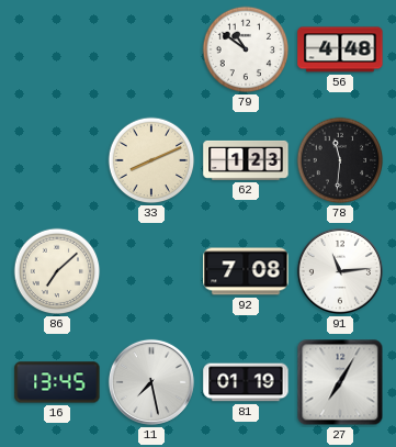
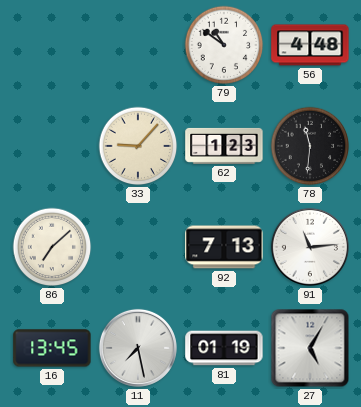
33: 8:11 -> 9:07
92: 7:08 -> 7:13
27: 7:05 -> 5:05
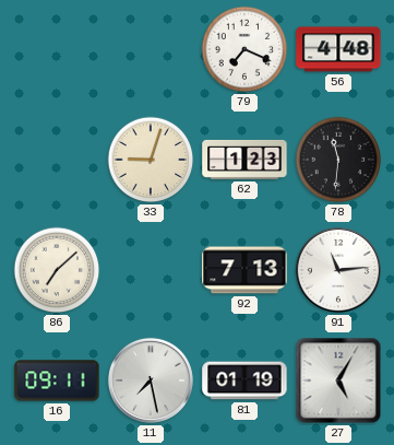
79: 10:51 -> 7:19
33: 9:07 -> 9:03
16: 13:45 -> 09:11
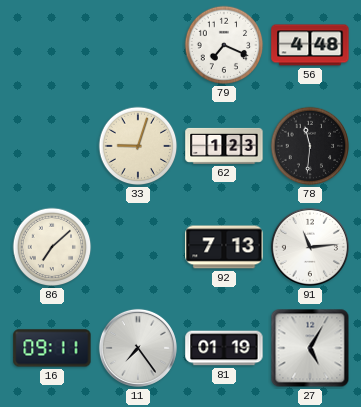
11: 7:28 -> 7:24
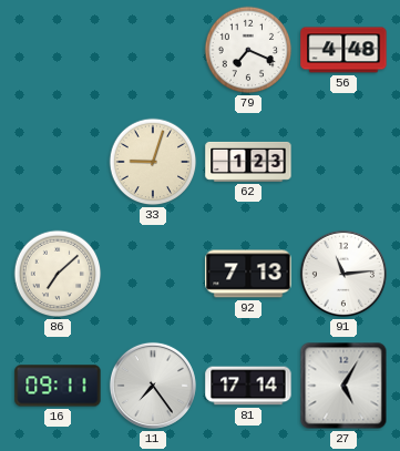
78: 11:31 -> none
81: 01:19 -> 17:14
